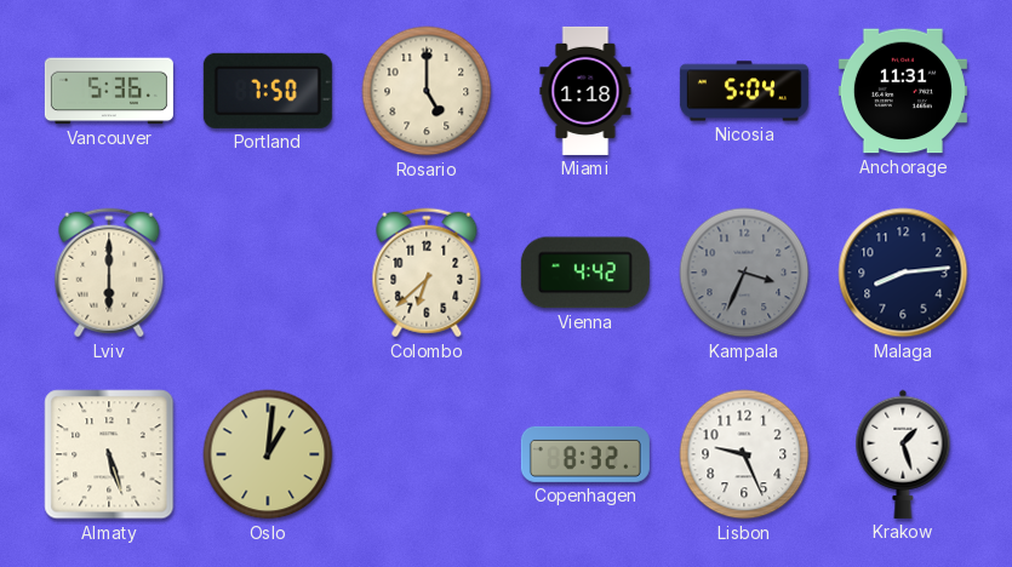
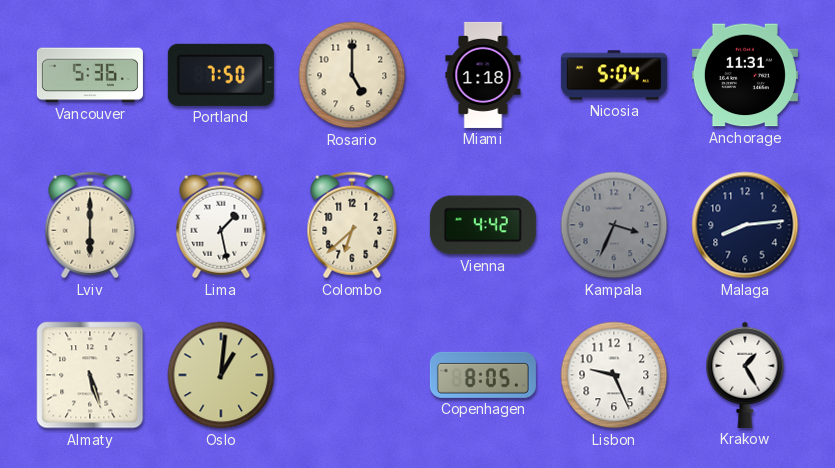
Lima: none -> 1:28
Copenhagen: 8:32 -> 8:05
Krakow: 1:27 -> 1:25
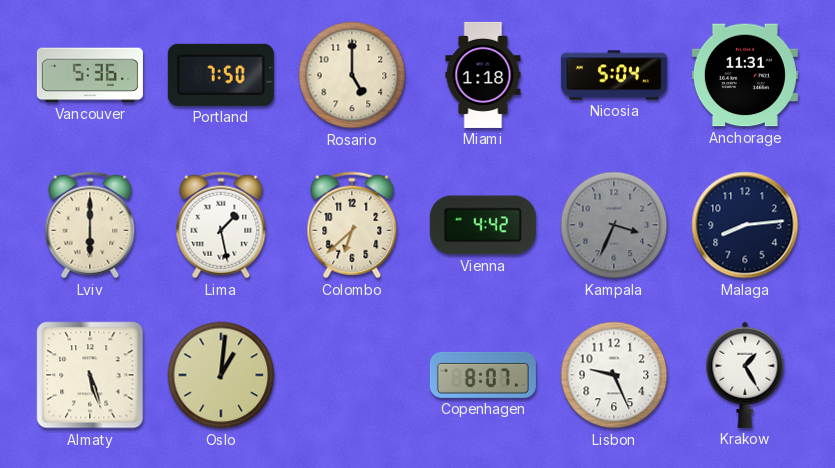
Copenhagen: 8:05 -> 8:07
